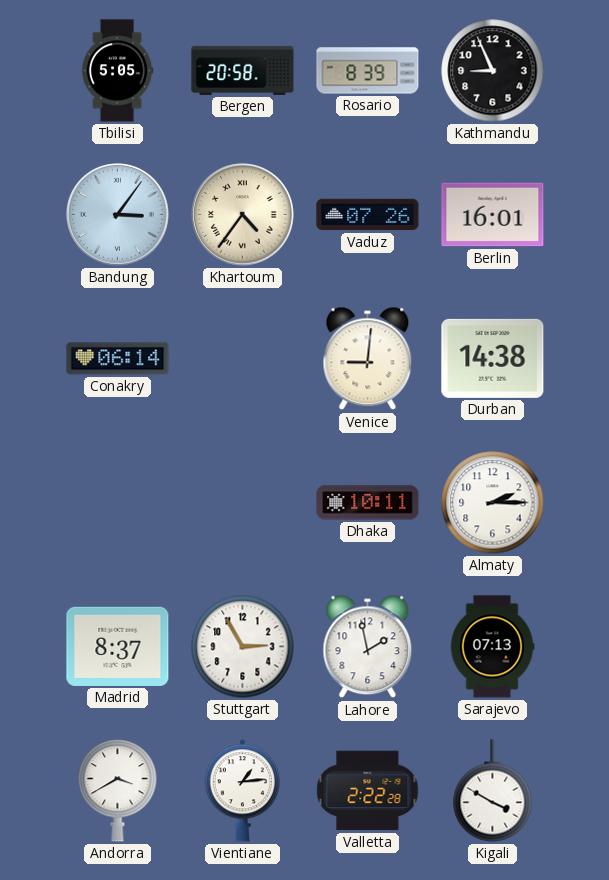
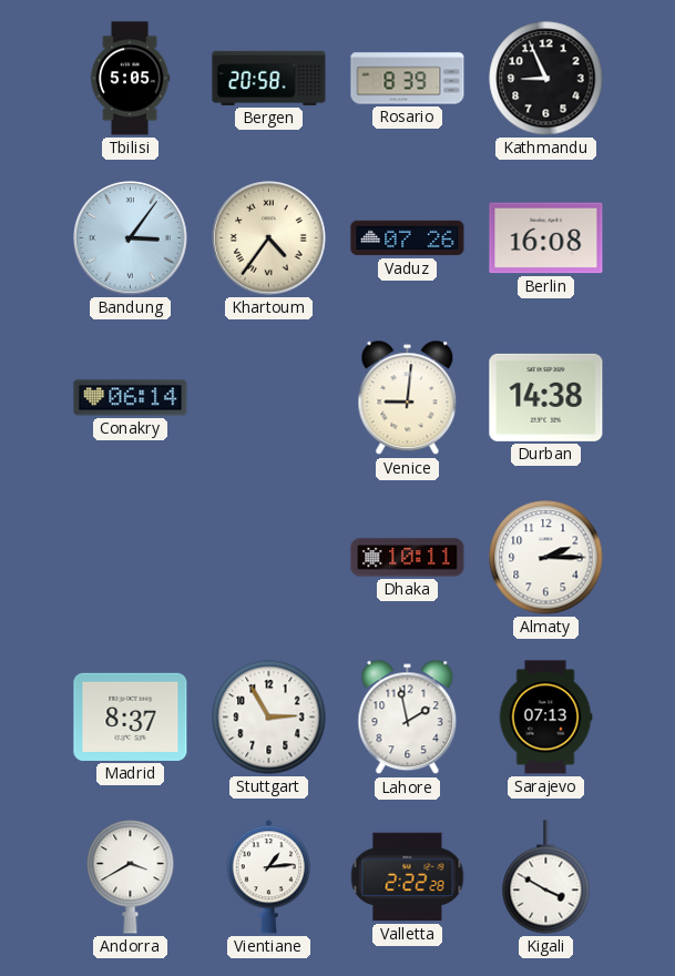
Berlin: 16:01 -> 16:08
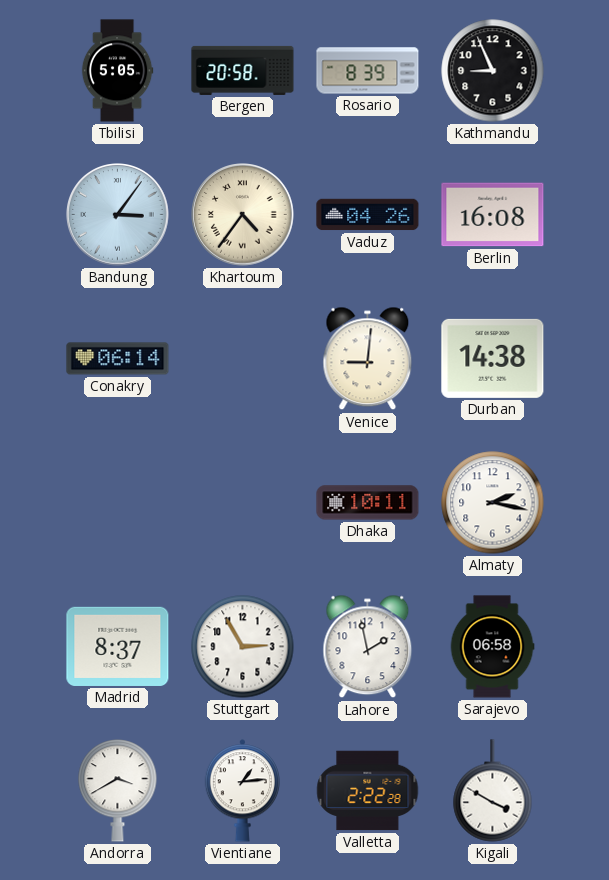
Vaduz: 07:26 -> 04:26
Almaty: 2:15 -> 2:17
Sarajevo: 07:13 -> 06:58
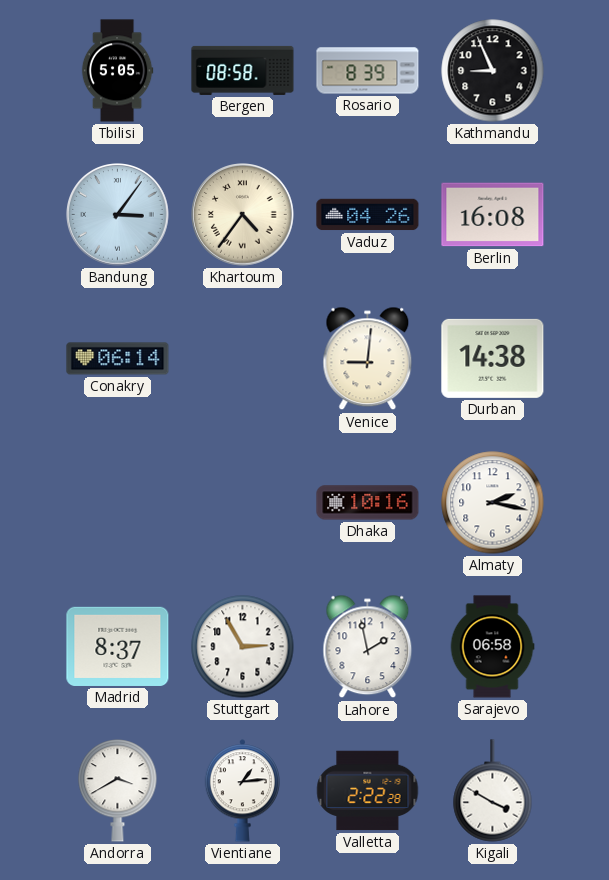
Bergen: 20:58 -> 08:58
Dhaka: 10:11 -> 10:16
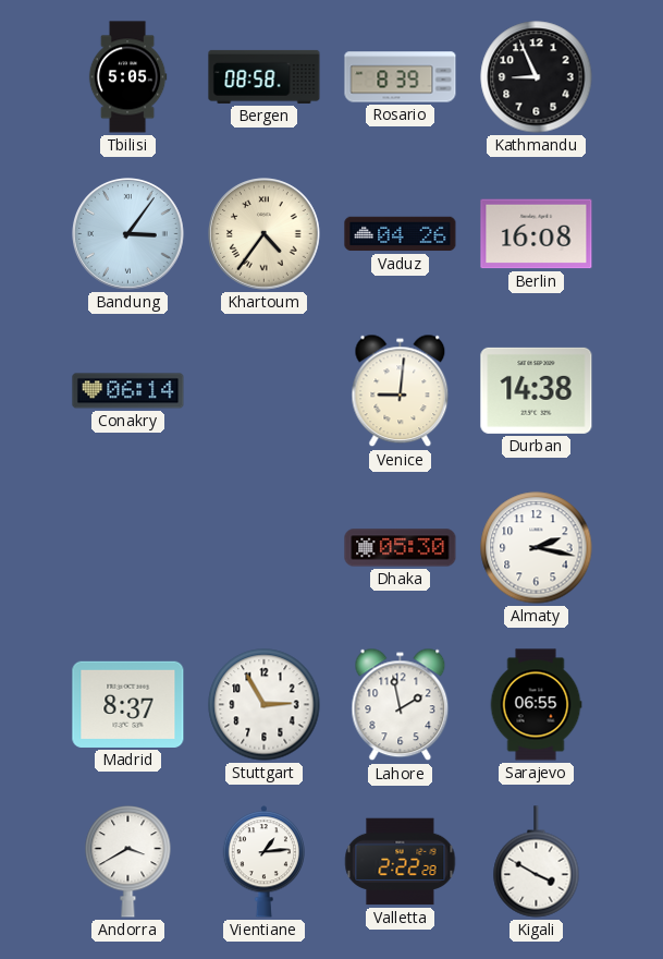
Dhaka: 10:16 -> 05:30
Sarajevo: 06:58 -> 06:55
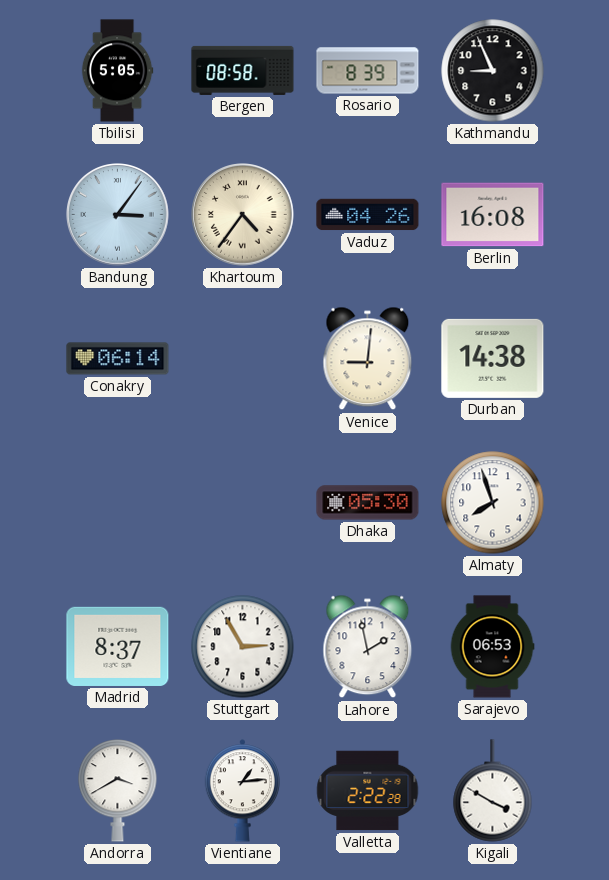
Almaty: 2:17 -> 7:57
Sarajevo: 06:55 -> 06:53
